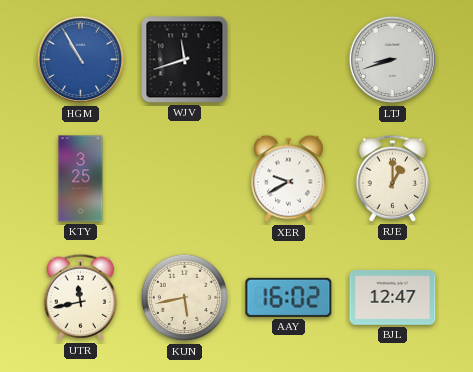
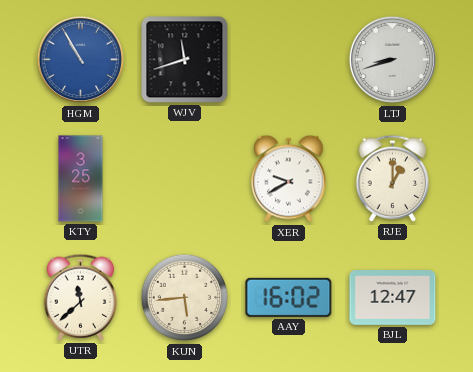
UTR: 11:43 -> 11:38
KUN: 5:43 -> 5:44
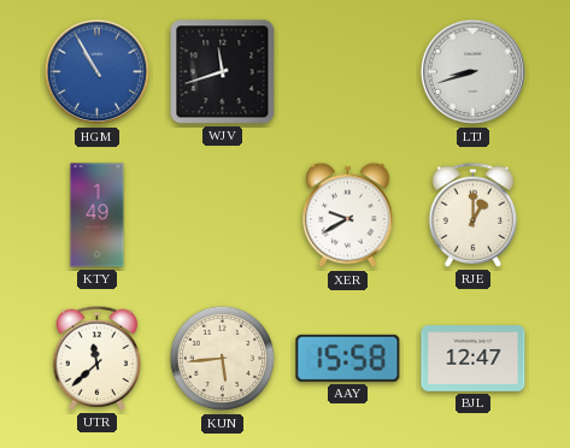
KTY: 3:25 -> 1:49
AAY: 16:02 -> 15:58
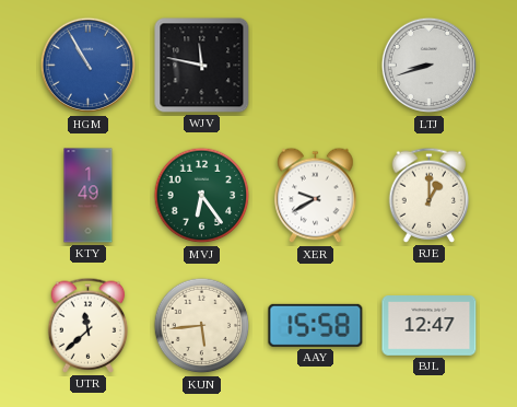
WJV: 11:42 -> 11:47
MVJ: none -> 6:24
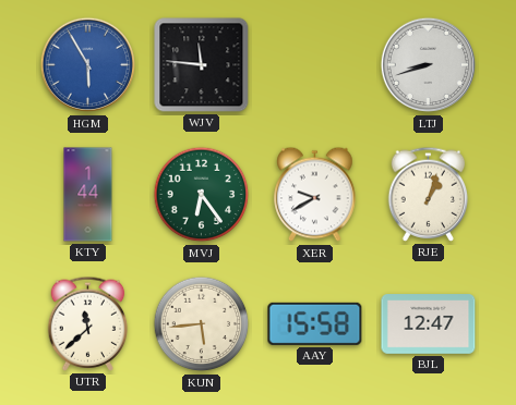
HGM: 10:55 -> 5:55
WJV: 11:47 -> 11:46
KTY: 1:49 -> 1:44
RJE: 1:00 -> 1:03
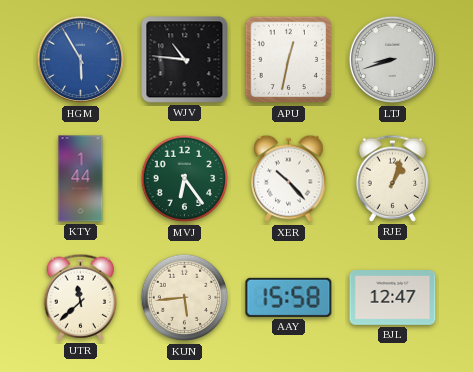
WJV: 11:46 -> 10:46
APU: none -> 12:32
XER: 9:40 -> 10:23
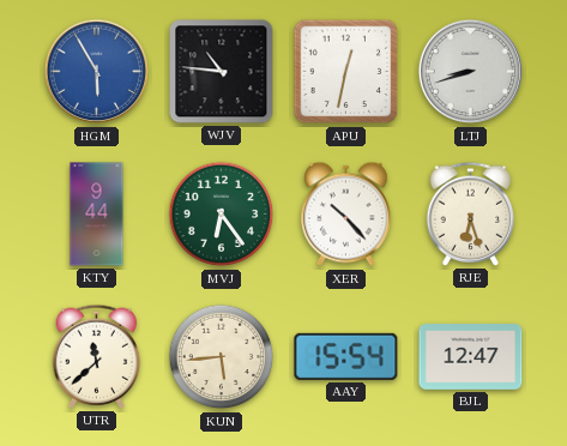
KTY: 1:44 -> 9:44
RJE: 1:03 -> 6:27
AAY: 15:58 -> 15:54
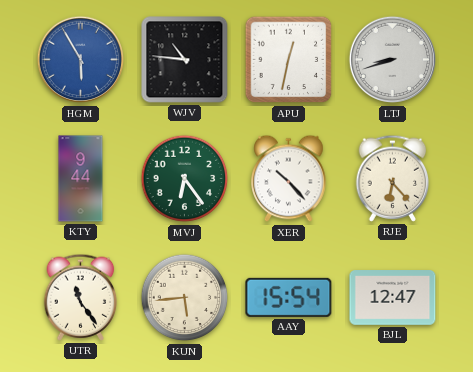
RJE: 6:27 -> 6:23
UTR: 11:38 -> 11:24
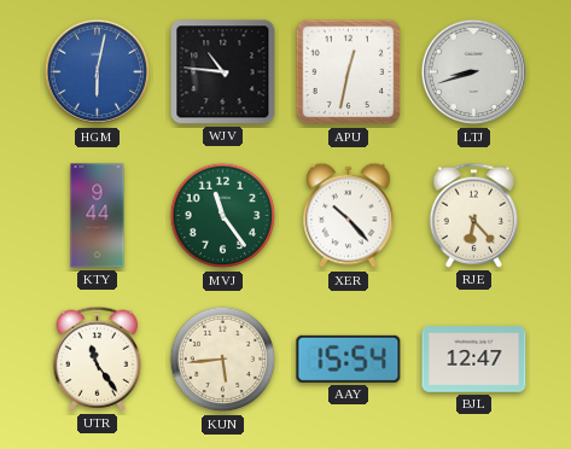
HGM: 5:55 -> 6:02
MVJ: 6:24 -> 11:24
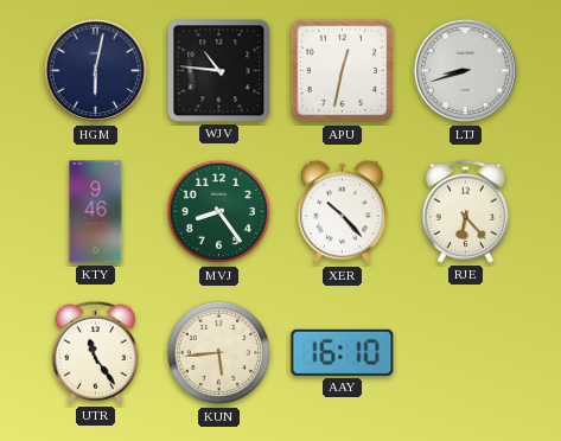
HGM dial: blue -> navy
KTY: 9:44 -> 9:46
MVJ: 11:24 -> 8:24
AAY: 15:54 -> 16:10
BJL: 12:47 -> none
